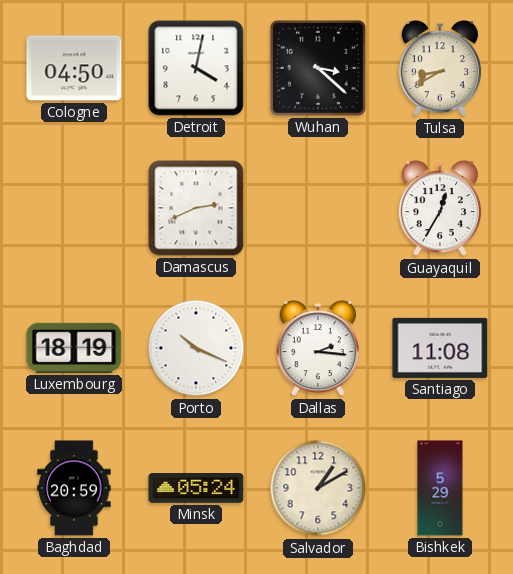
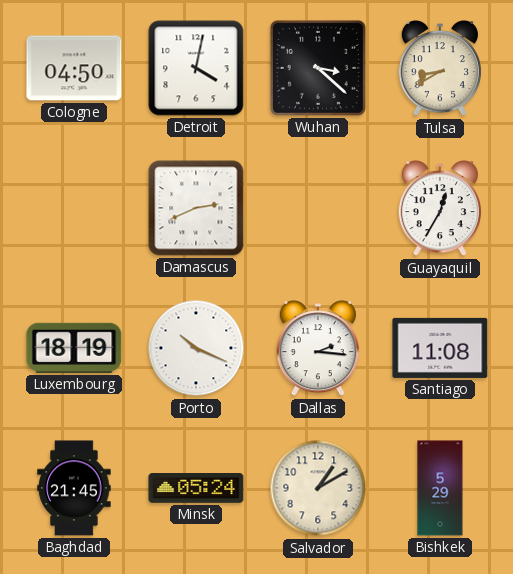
Baghdad: 20:59 -> 21:45
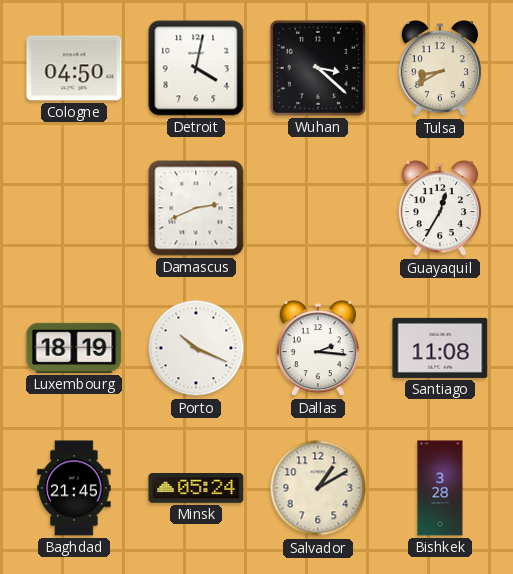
Bishkek: 5:29 -> 3:28
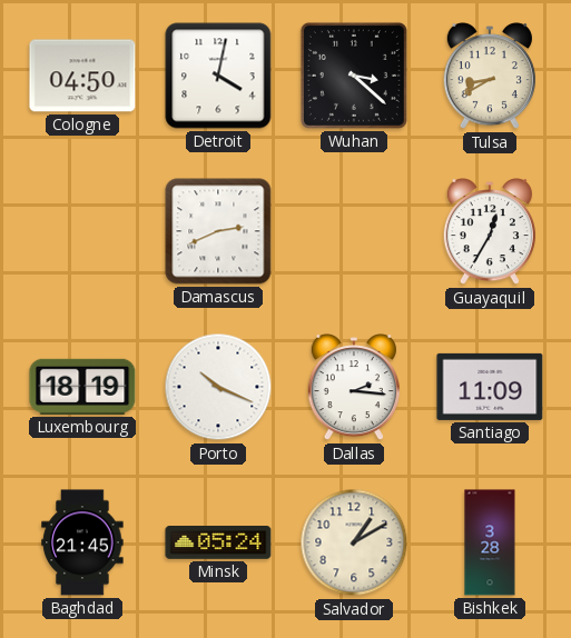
Santiago: 11:08 -> 11:09
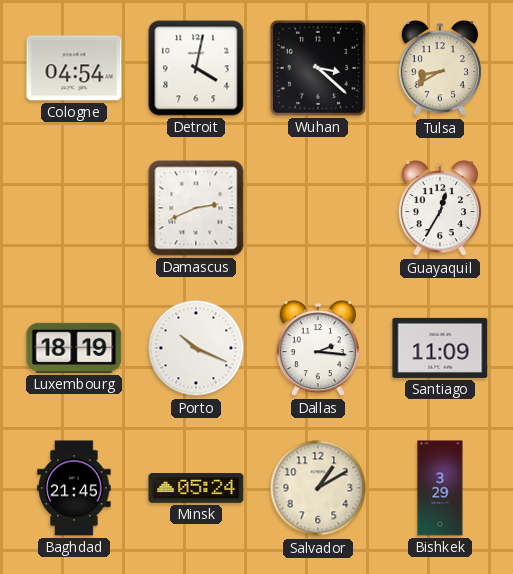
Cologne: 04:50 -> 04:54
Bishkek: 3:28 -> 3:29
